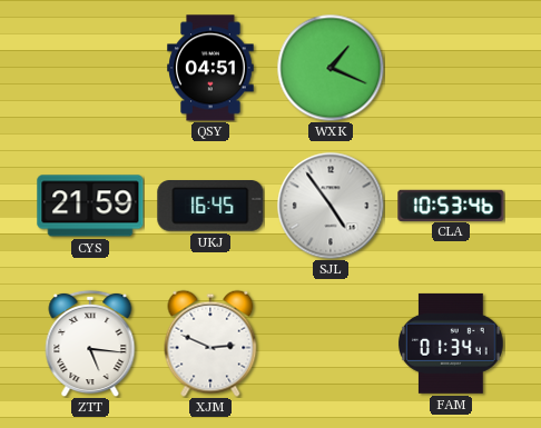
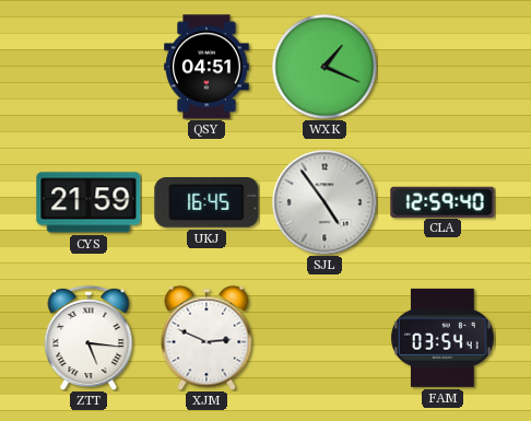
CLA: 10:53 -> 12:59
FAM: 01:34 -> 03:54
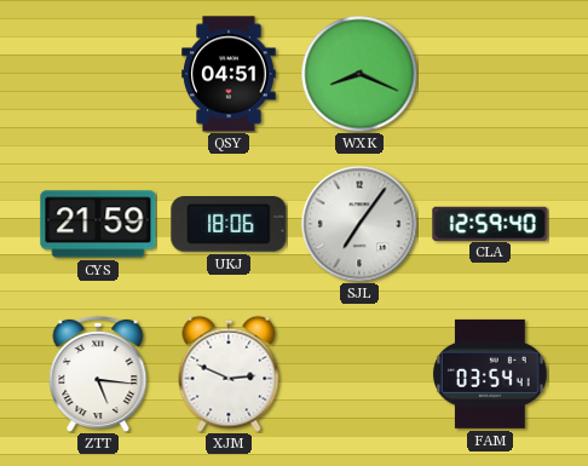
WXK: 1:19 -> 8:19
UKJ: 16:45 -> 18:06
SJL: 4:54 -> 7:06
